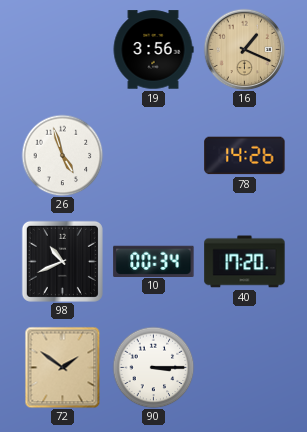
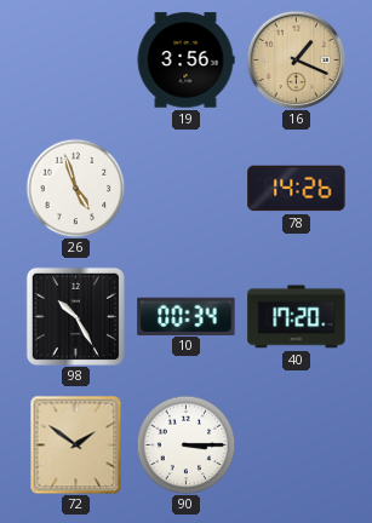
98: 10:41 -> 10:25
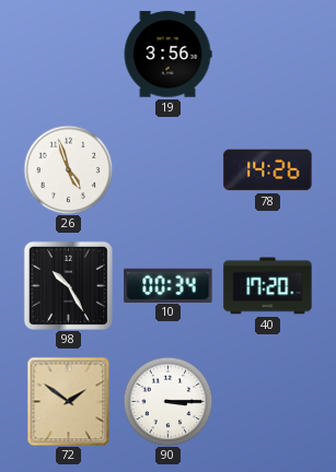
16: 1:19 -> none
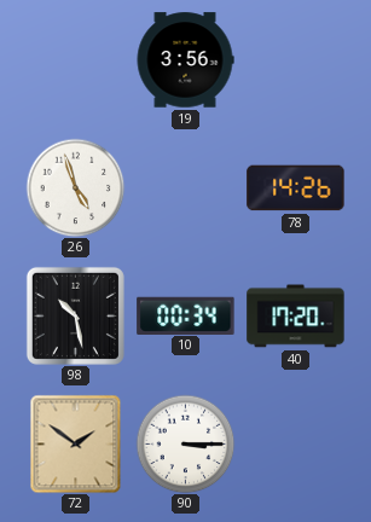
98: 10:25 -> 10:28
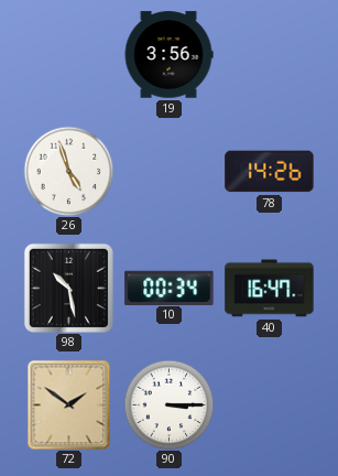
40: 17:20 -> 16:47
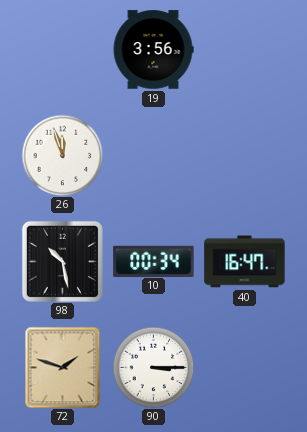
26: 4:57 -> 11:57
78: 14:26 -> none
72: 1:51 -> 1:48
